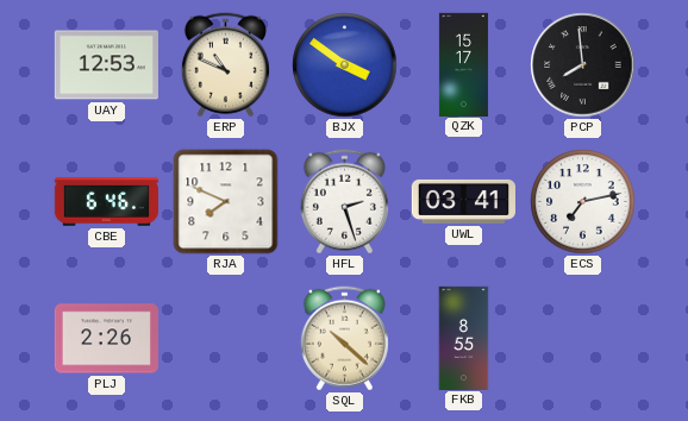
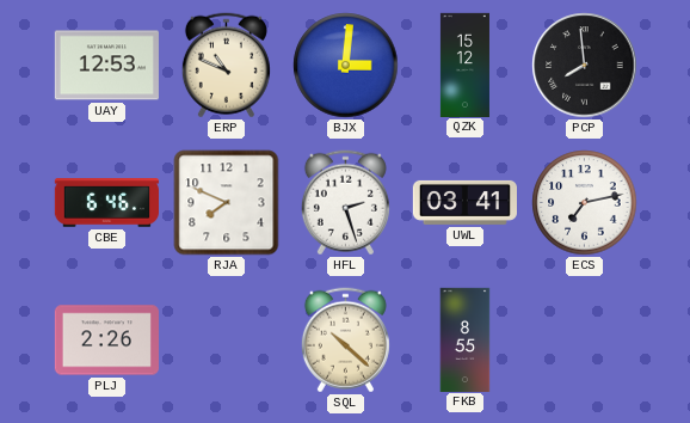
BJX: 3:51 -> 3:01
QZK: 15:17 -> 15:12
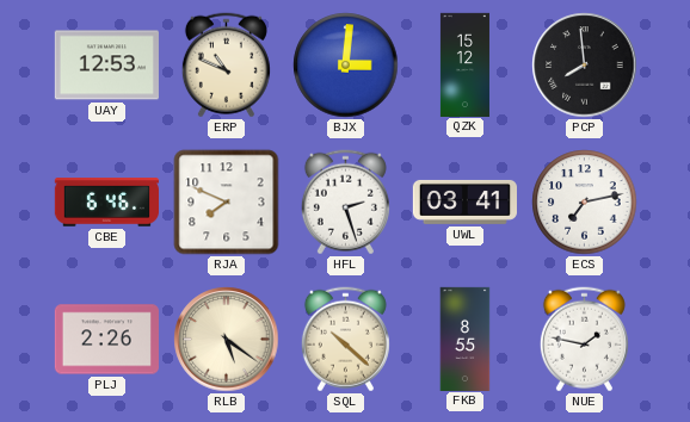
RLB: none -> 5:21
NUE: none -> 1:47
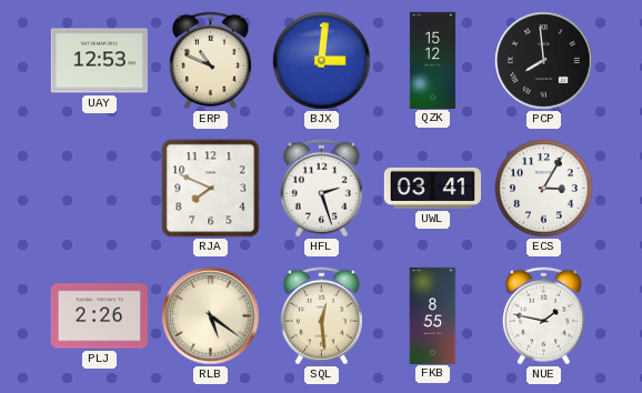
CBE: 6:46 -> none
ECS: 7:13 -> 3:05
SQL: 10:22 -> 12:29
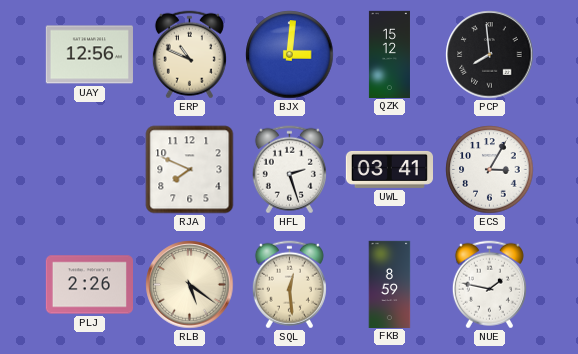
UAY: 12:53 -> 12:56
FKB: 8:55 -> 8:59
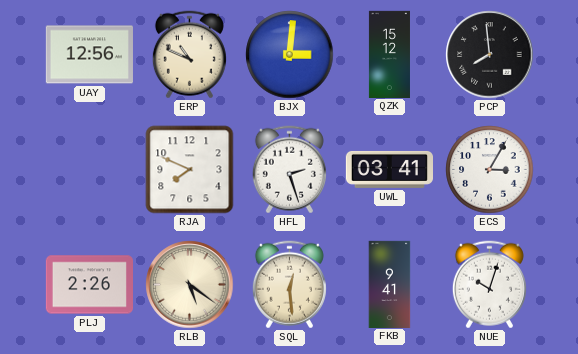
FKB: 8:59 -> 9:41
NUE: 1:47 -> 10:03
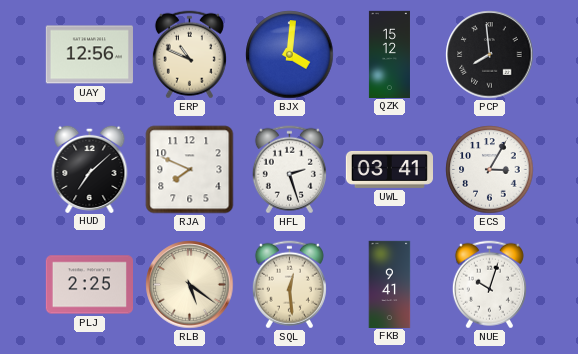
BJX: 3:01 -> 4:01
HUD: none -> 7:08
PLJ: 2:26 -> 2:25
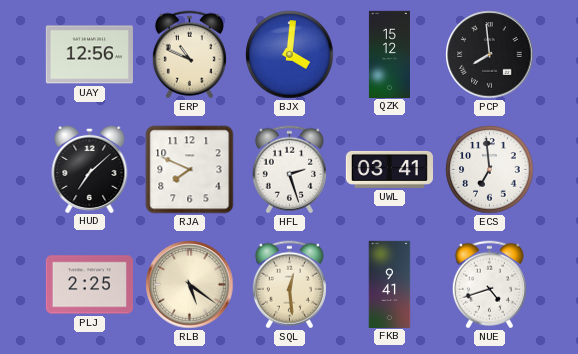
ECS: 3:05 -> 6:59
NUE: 10:03 -> 4:42
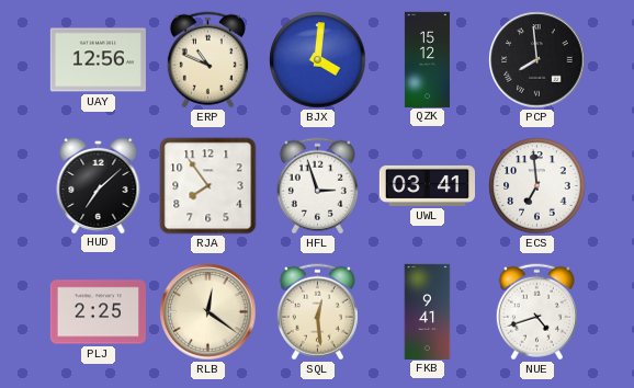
RJA: 7:49 -> 7:54
HFL: 2:27 -> 2:57
RLB: 5:21 -> 12:21
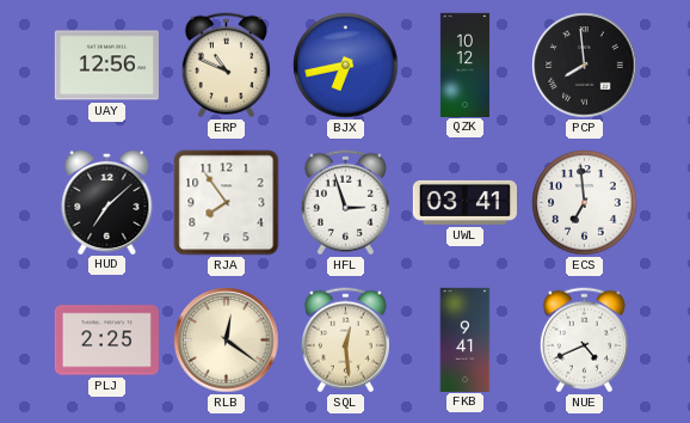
BJX: 4:01 -> 6:43
QZK: 15:12 -> 10:12
NUE: 4:42 -> 4:41
